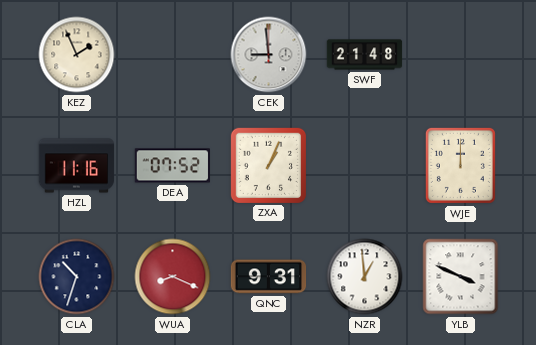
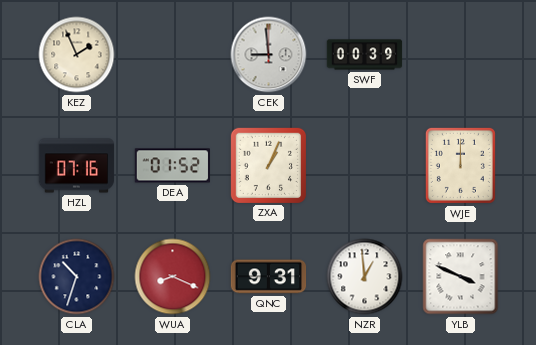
SWF: 21:48 -> 00:39
HZL: 11:16 -> 07:16
DEA: 07:52 -> 01:52
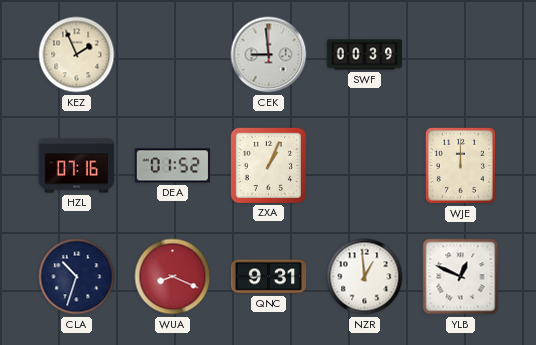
YLB: 3:49 -> 12:49
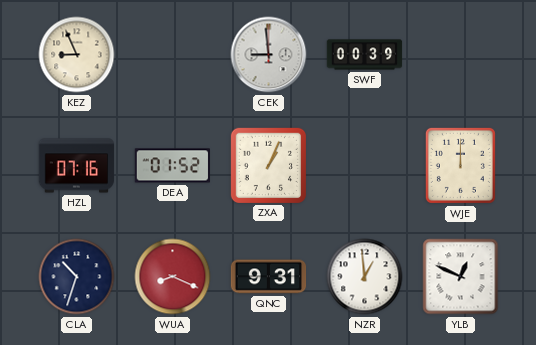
KEZ: 1:56 -> 8:56
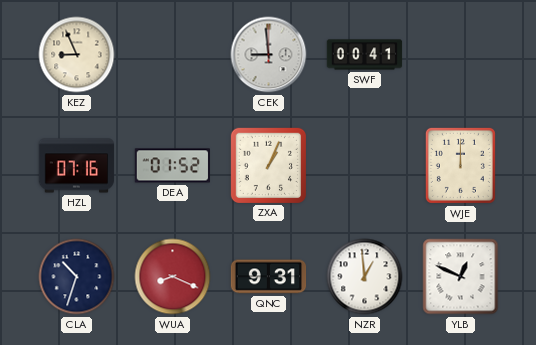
SWF: 00:39 -> 00:41
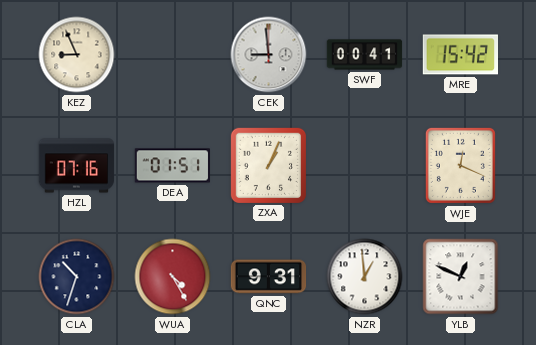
MRE: none -> 15:42
DEA: 01:52 -> 01:51
WJE: 12:00 -> 12:19
WUA: 8:19 -> 4:25
